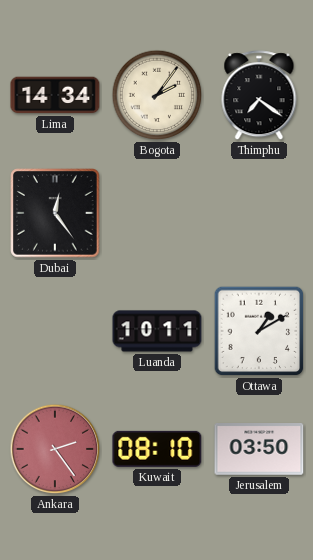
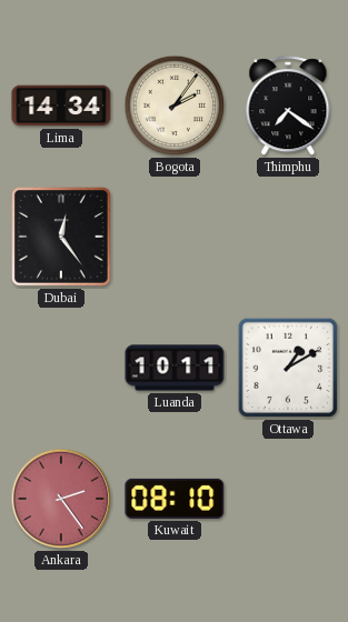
Jerusalem: 03:50 -> none
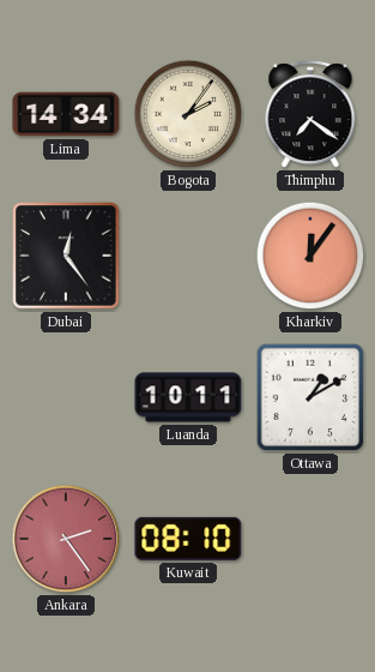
Kharkiv: none -> 12:06
